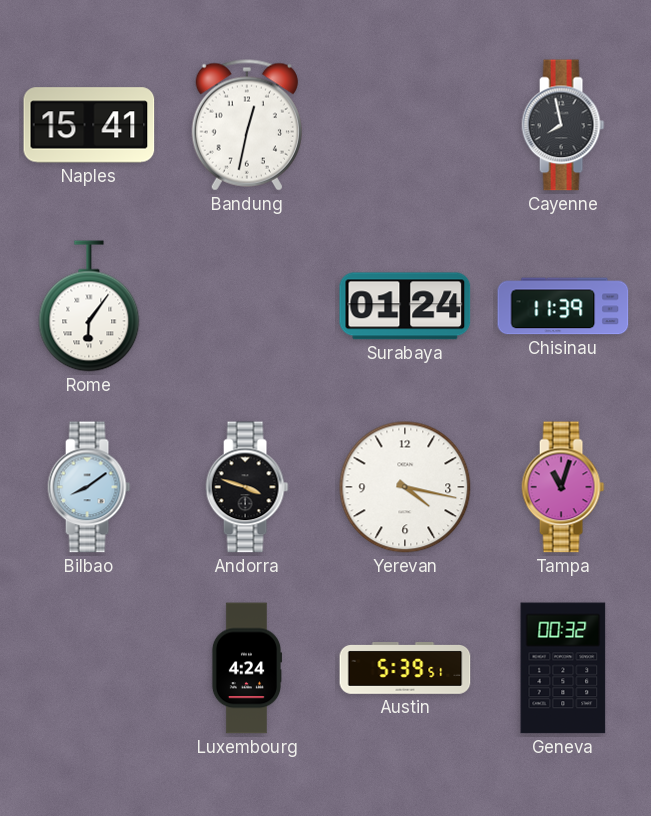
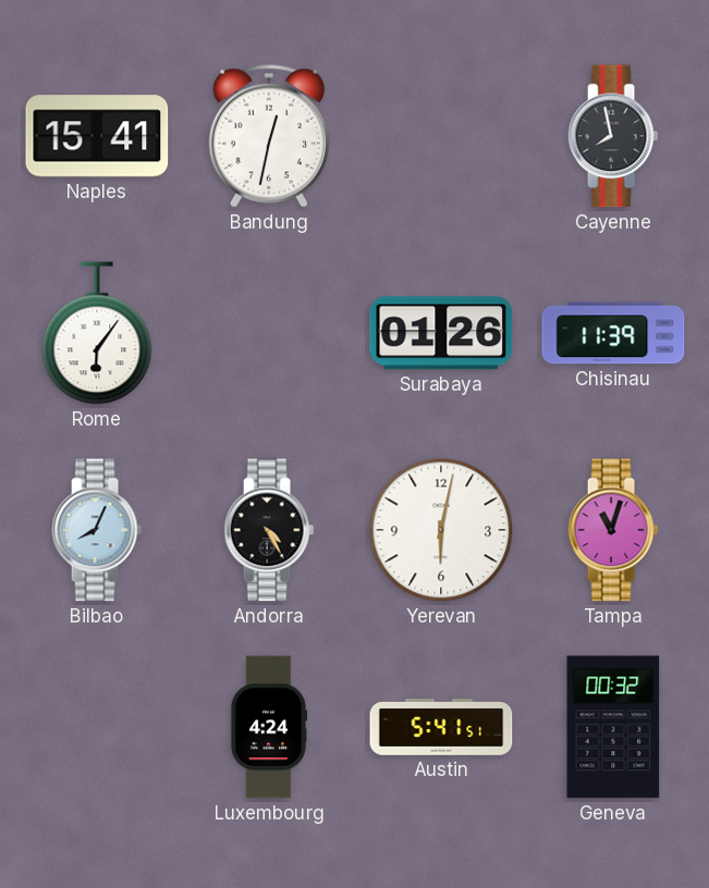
Surabaya: 01:24 -> 01:26
Bilbao: 8:09 -> 8:04
Andorra: 3:48 -> 4:25
Yerevan: 4:17 -> 6:02
Austin: 5:39 -> 5:41
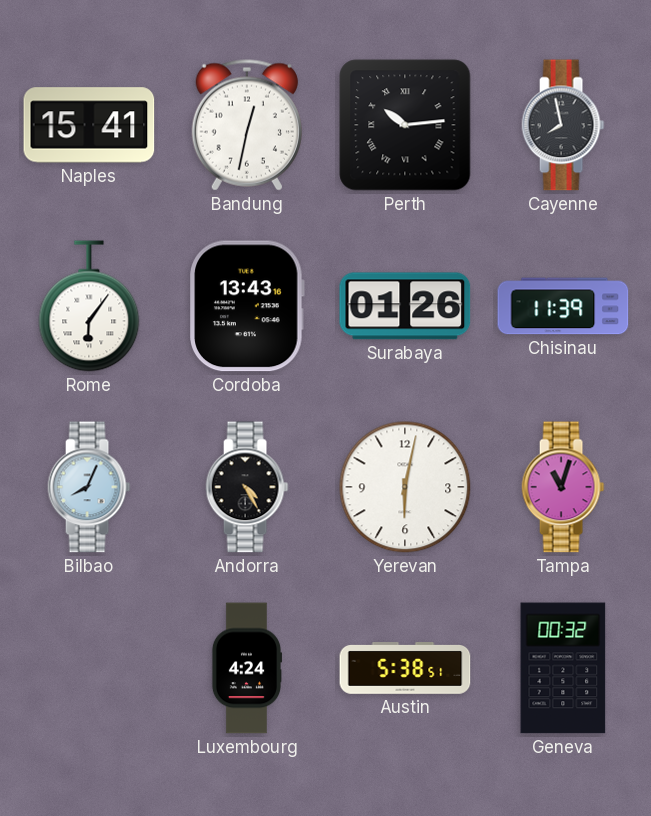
Perth: none -> 10:14
Cordoba: none -> 13:43
Austin: 5:41 -> 5:38
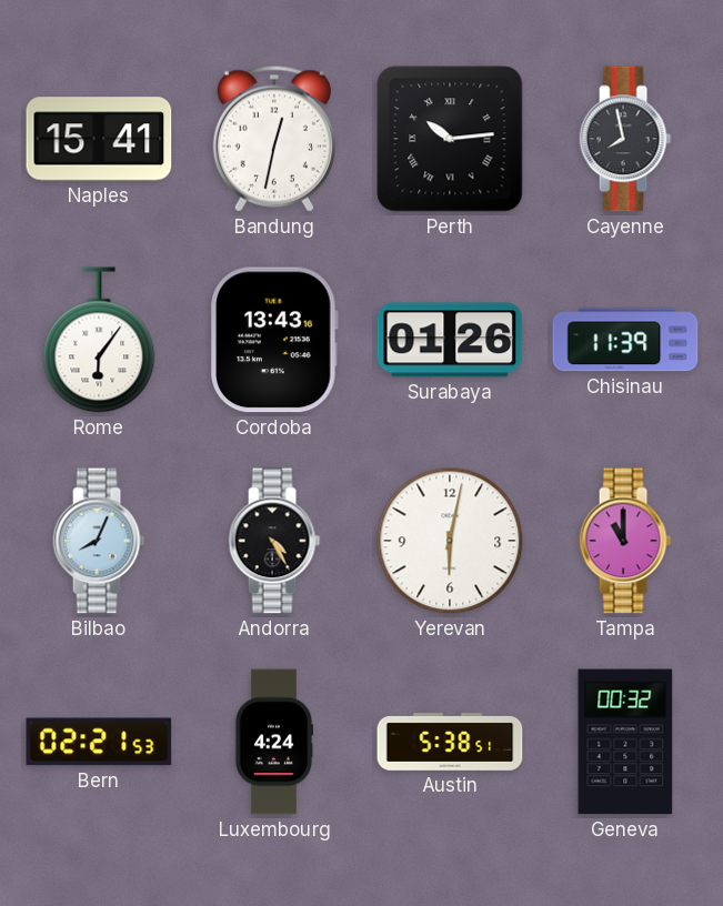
Tampa: 11:03 -> 11:00
Bern: none -> 02:21
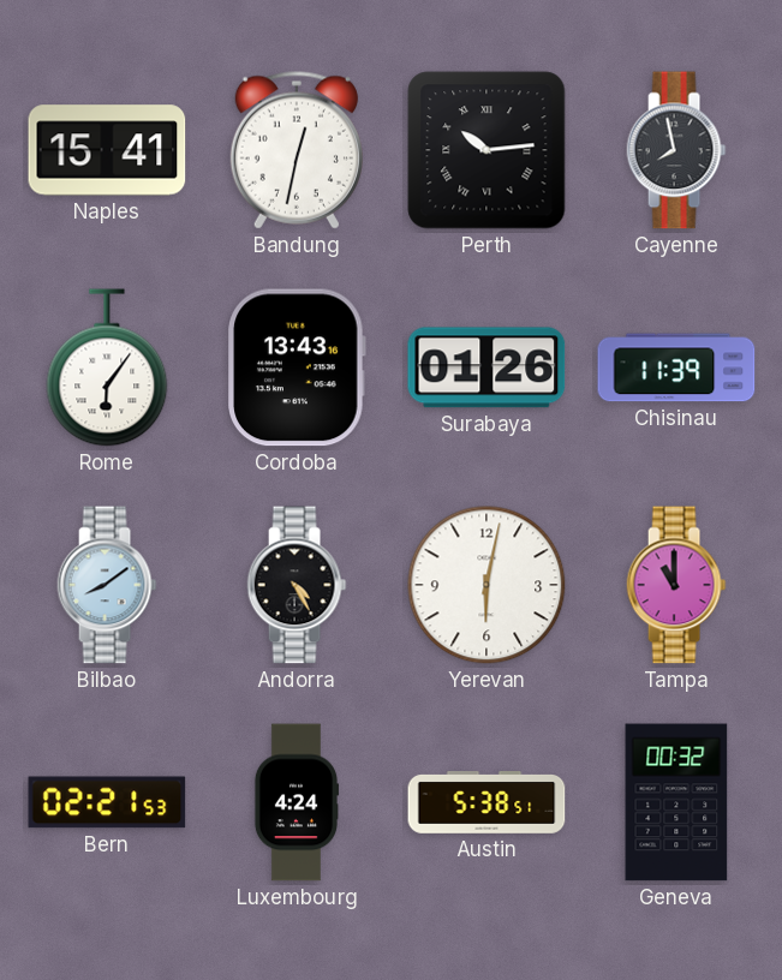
Bilbao: 8:04 -> 8:09
